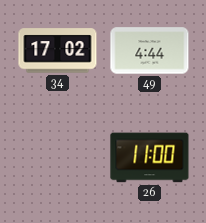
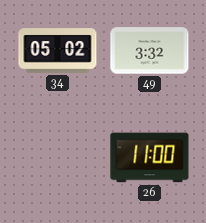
34: 17:02 -> 05:02
49: 4:44 -> 3:32
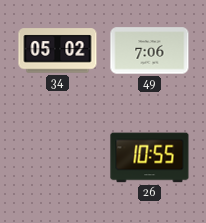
49: 3:32 -> 7:06
26: 11:00 -> 10:55
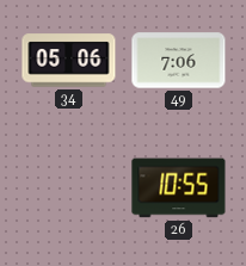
34: 05:02 -> 05:06
